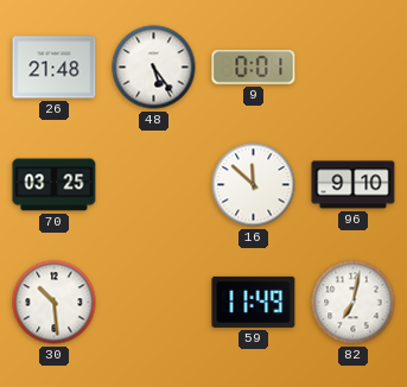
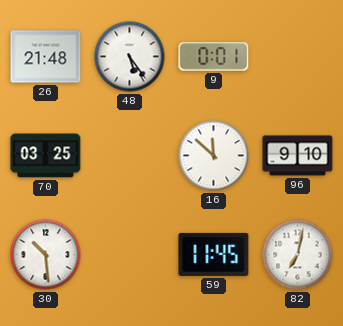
59: 11:49 -> 11:45
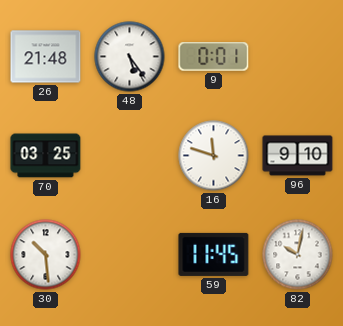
16: 11:52 -> 11:48
82: 7:02 -> 10:02
